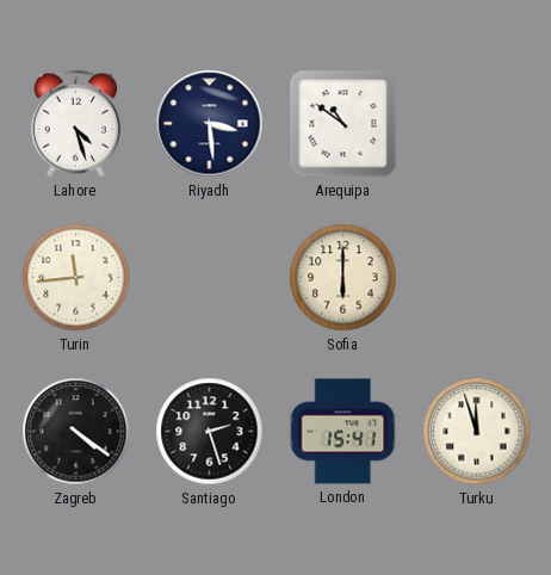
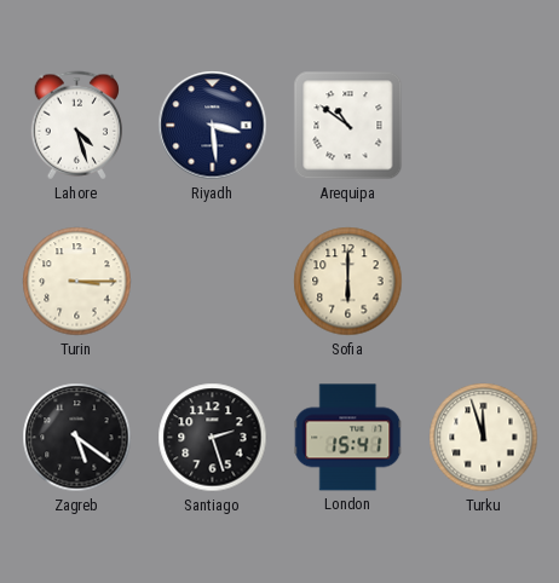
Turin: 11:44 -> 3:15
Zagreb: 4:21 -> 5:21
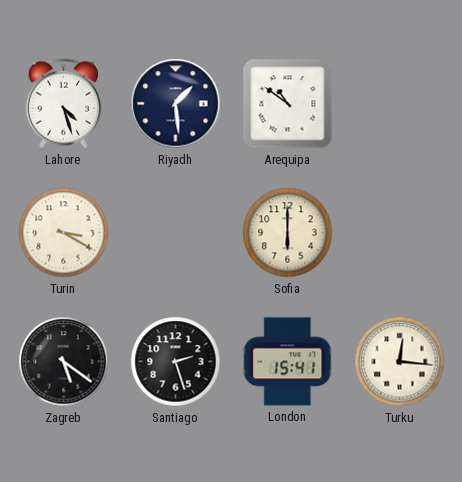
Riyadh: 3:29 -> 1:29
Turin: 3:15 -> 3:20
Turku: 11:57 -> 12:16
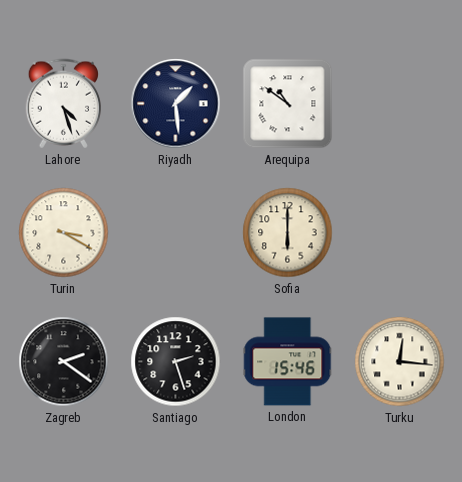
Zagreb: 5:21 -> 2:21
London: 15:41 -> 15:46
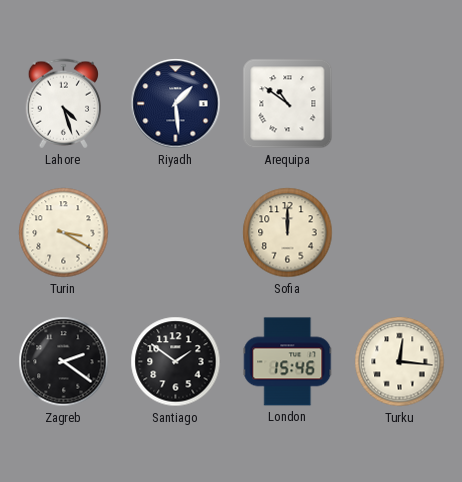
Sofia: 6:00 -> 12:00
Santiago: 2:27 -> 1:51
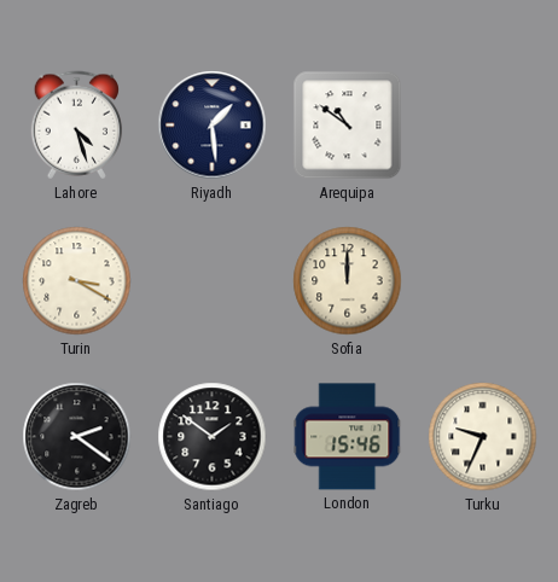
Turku: 12:16 -> 9:34
